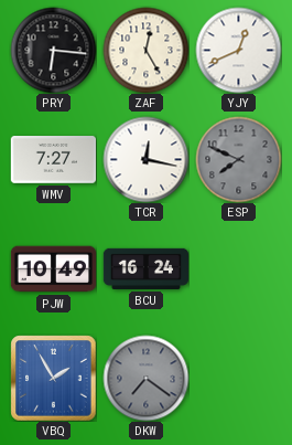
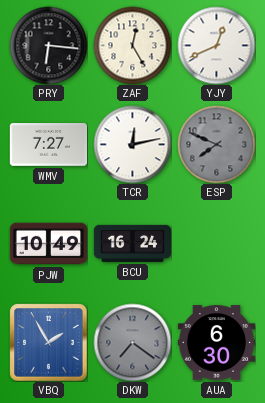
TCR: 12:17 -> 12:13
AUA: none -> 6:30
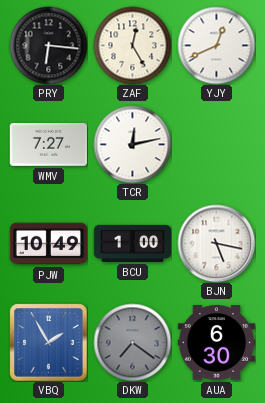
ESP: 7:49 -> none
BCU: 16:24 -> 1:00
BJN: none -> 5:17
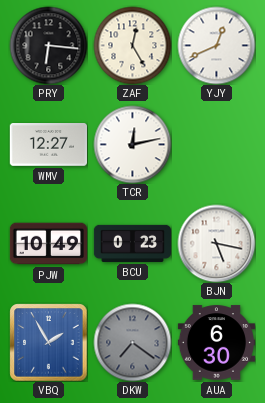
WMV: 7:27 -> 12:27
BCU: 1:00 -> 0:23
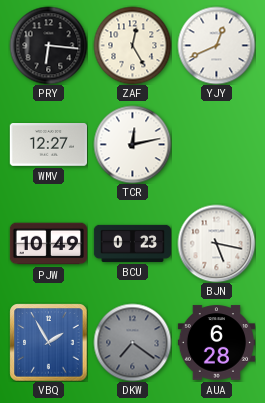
AUA: 6:30 -> 6:28
